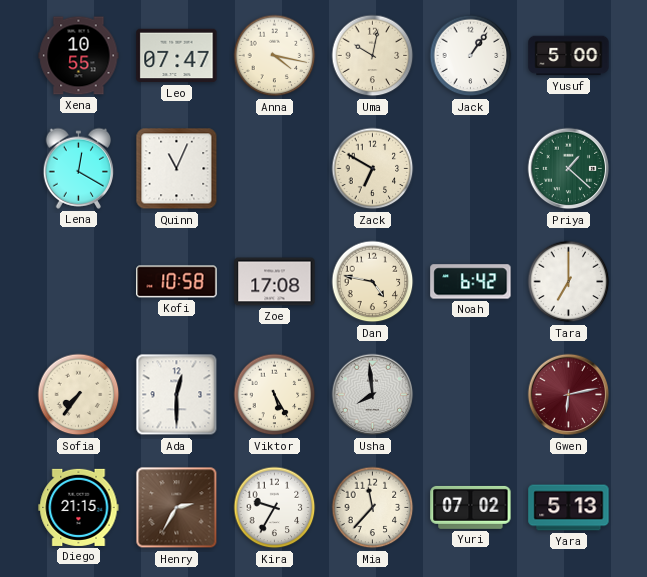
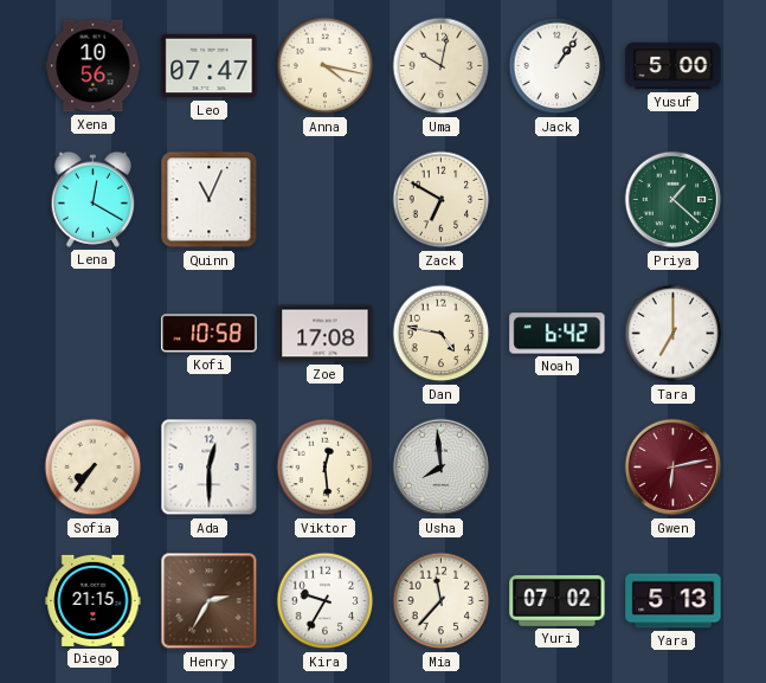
Xena: 10:55 -> 10:56
Viktor: 5:25 -> 12:29
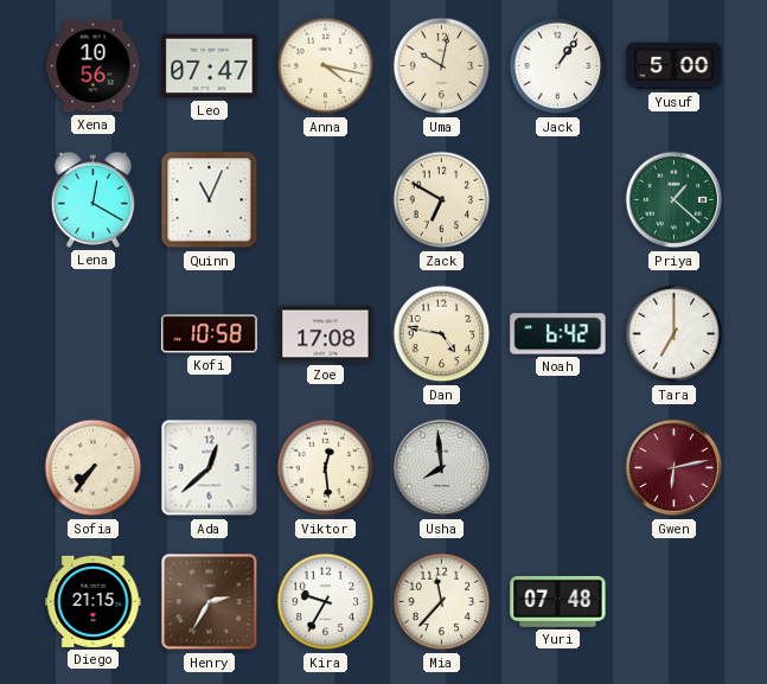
Ada: 12:30 -> 12:38
Yuri: 07:02 -> 07:48
Yara: 5:13 -> none
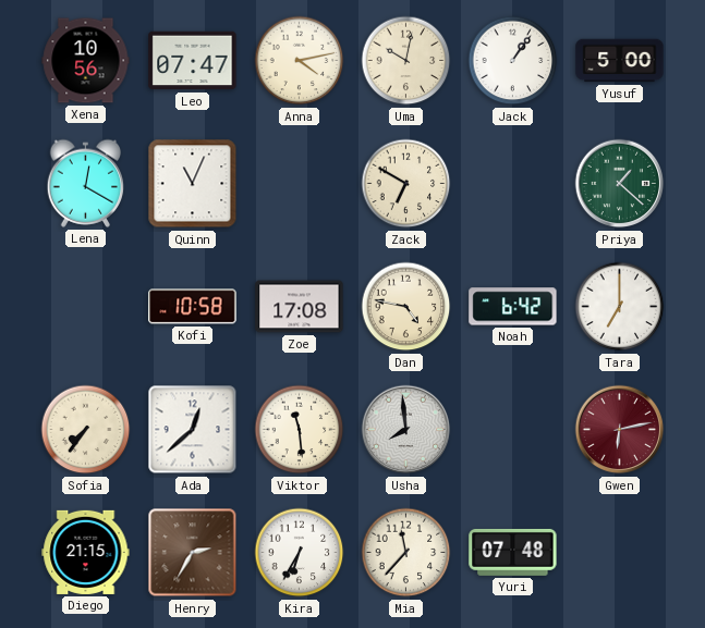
Anna: 4:17 -> 4:13
Viktor: 12:29 -> 11:29
Kira: 9:35 -> 6:35
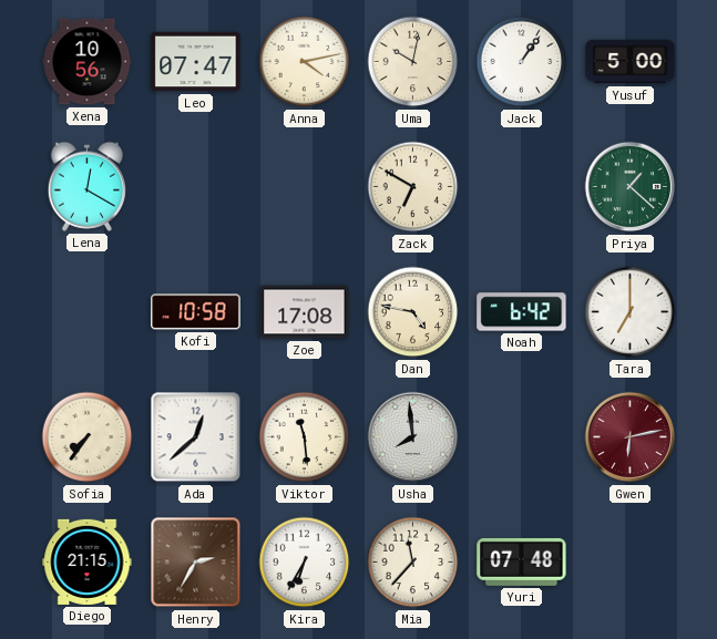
Quinn: 11:04 -> none
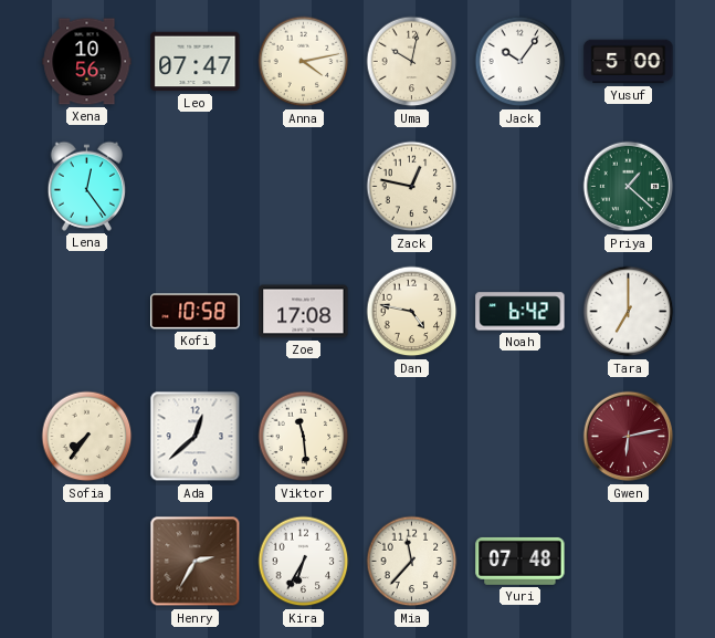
Jack: 1:06 -> 10:06
Lena: 12:20 -> 12:24
Zack: 6:50 -> 12:47
Usha: 7:59 -> none
Diego: 21:15 -> none
